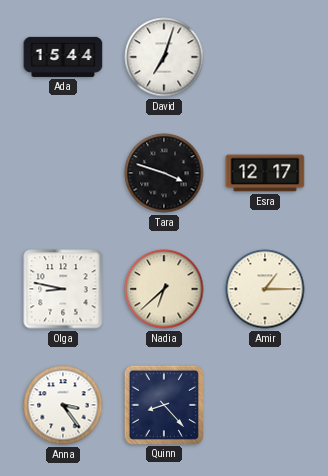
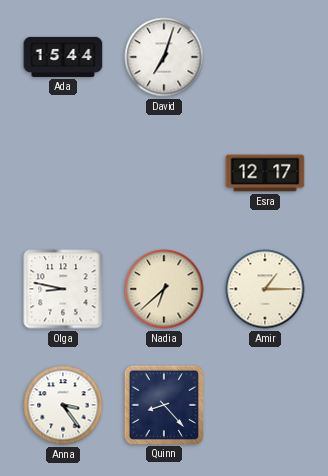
Tara: 3:48 -> none
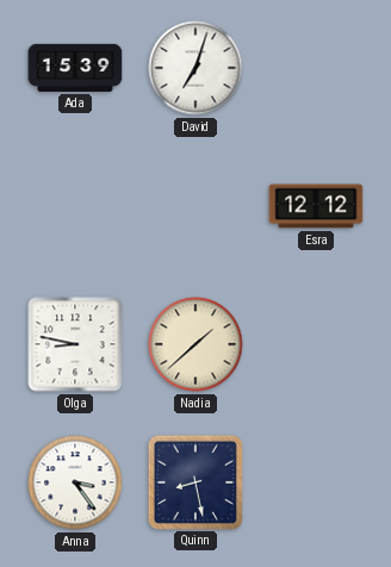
Ada: 15:44 -> 15:39
Esra: 12:17 -> 12:12
Nadia: 6:38 -> 1:38
Amir: 1:15 -> none
Quinn: 8:23 -> 8:28
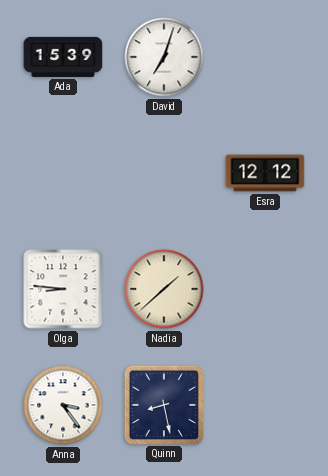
Olga: 8:47 -> 8:46
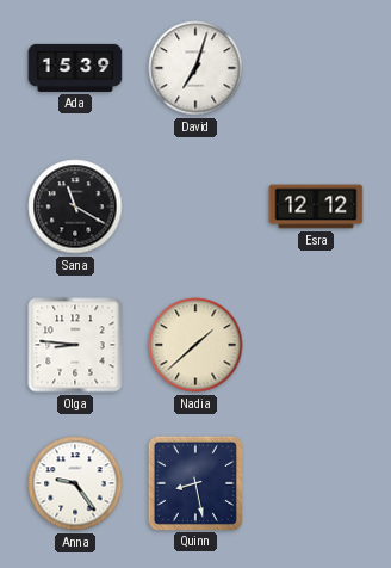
Sana: none -> 11:20
Anna: 3:24 -> 9:24
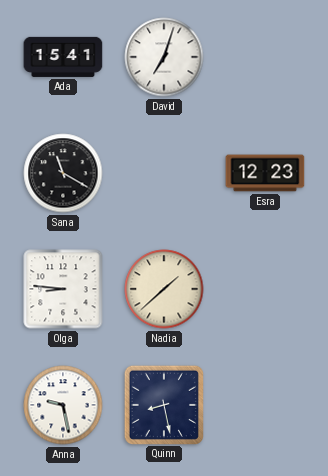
Ada: 15:39 -> 15:41
Esra: 12:12 -> 12:23
Anna: 9:24 -> 9:28
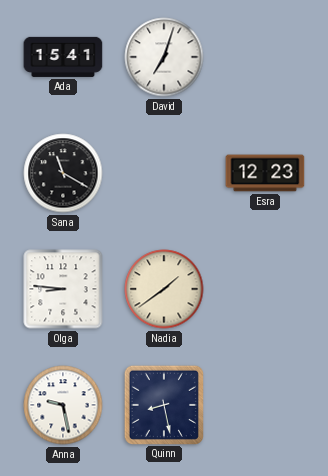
Nadia: 1:38 -> 1:39
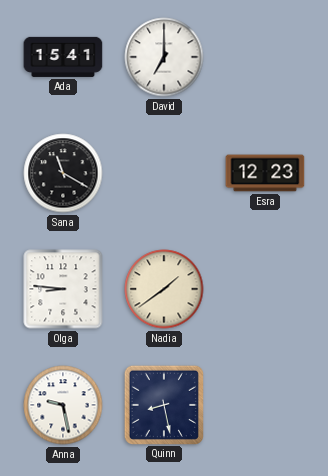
David: 7:03 -> 7:00
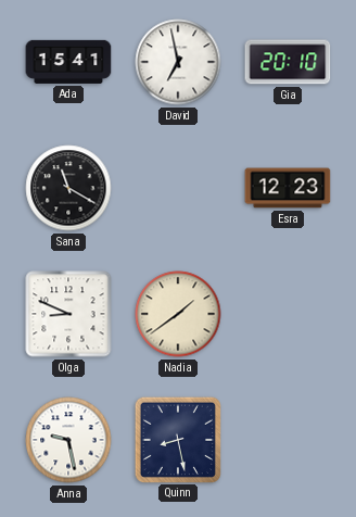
David: 7:00 -> 6:58
Gia: none -> 20:10
Olga: 8:46 -> 8:49
